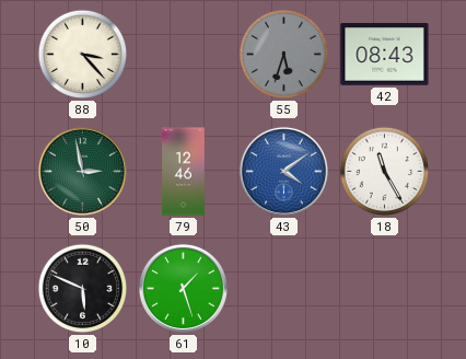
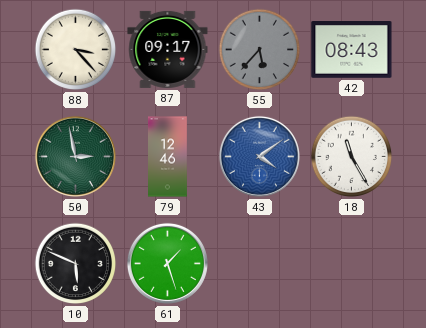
87: none -> 09:17
55: 5:33 -> 5:37
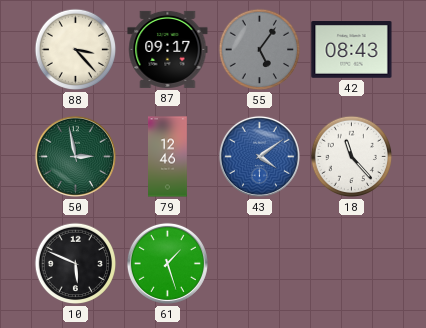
55: 5:37 -> 5:06
18: 11:25 -> 11:23
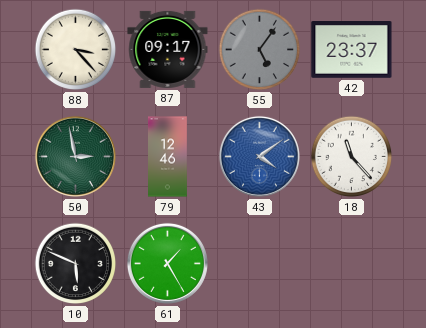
42: 08:43 -> 23:37
61: 1:27 -> 1:25
